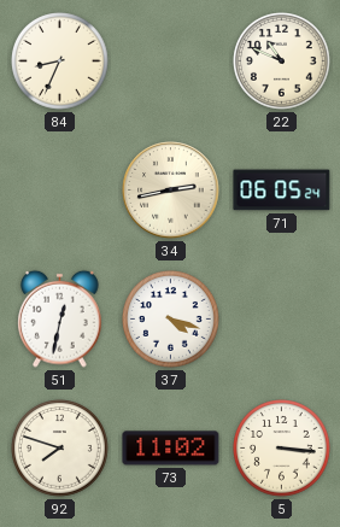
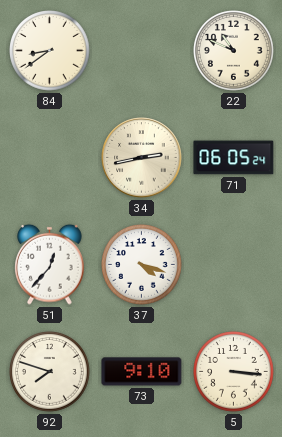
84: 8:34 -> 8:39
51: 12:32 -> 12:37
73: 11:02 -> 9:10
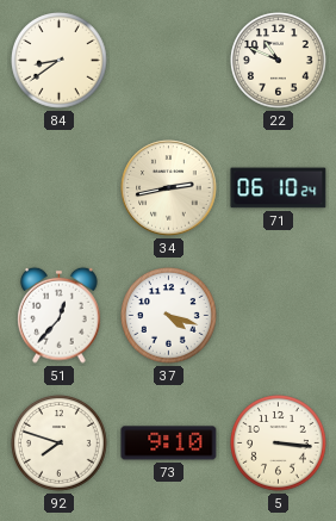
71: 06:05 -> 06:10
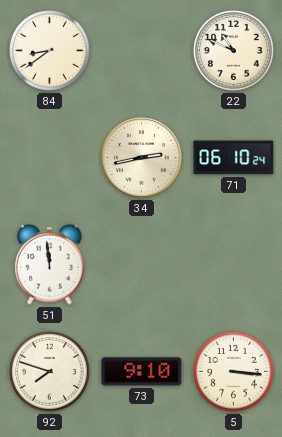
51: 12:37 -> 11:59
37: 4:18 -> none
